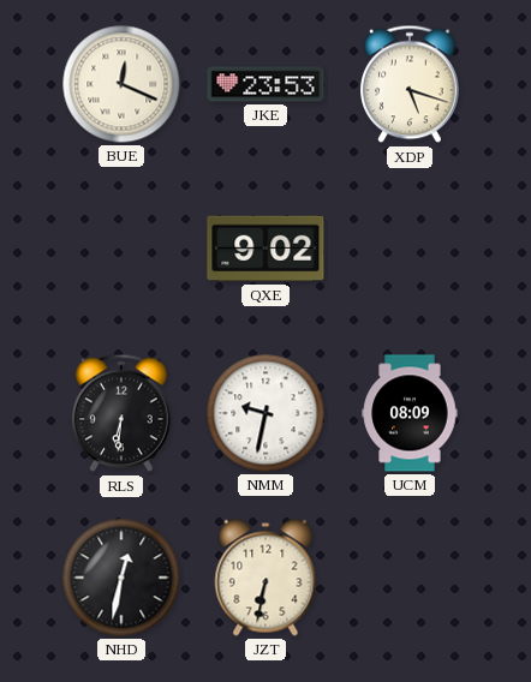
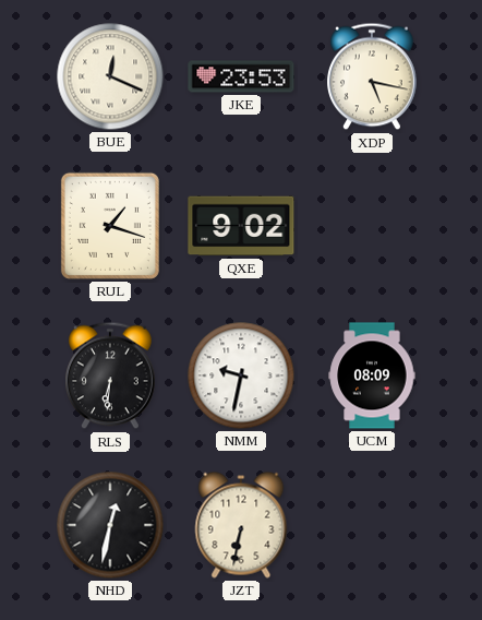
XDP: 5:18 -> 5:17
RUL: none -> 1:18
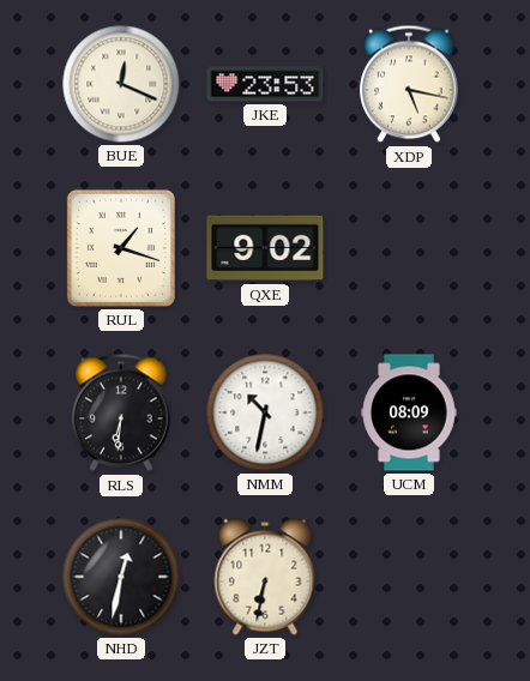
NMM: 9:32 -> 10:32
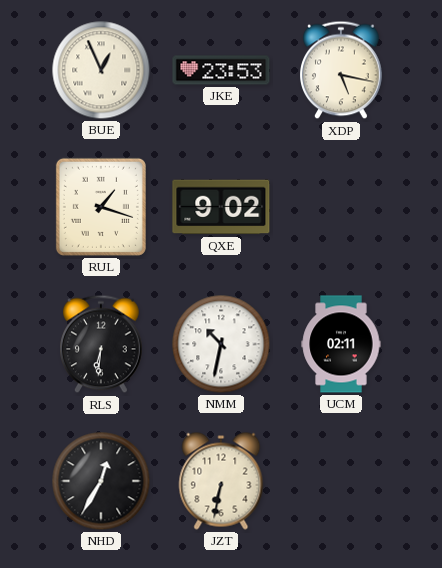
BUE: 12:19 -> 12:56
UCM: 08:09 -> 02:11
NHD: 12:32 -> 12:35
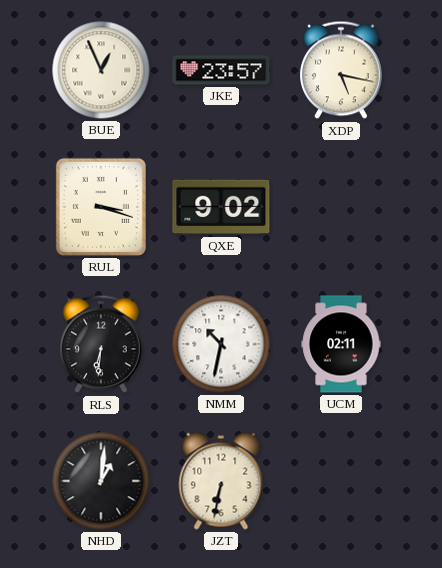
JKE: 23:53 -> 23:57
RUL: 1:18 -> 3:18
NHD: 12:35 -> 1:01
